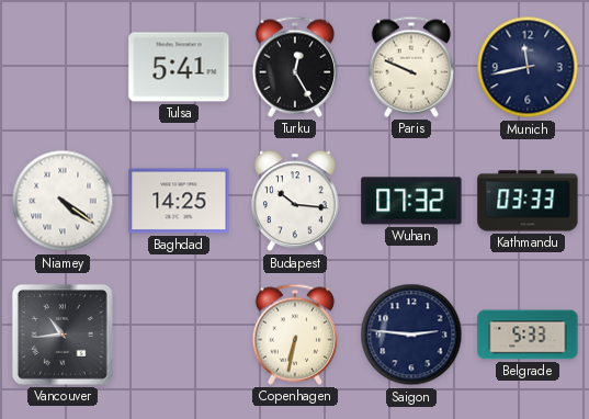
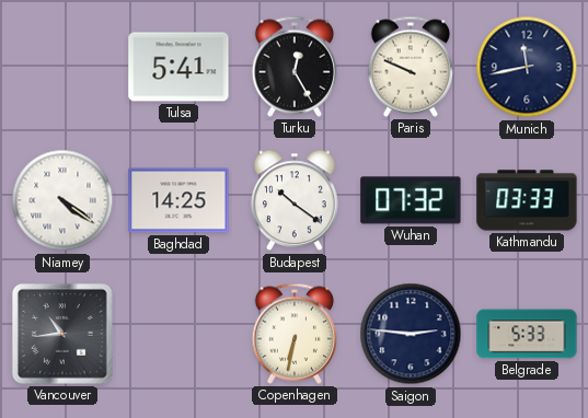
Budapest: 10:16 -> 10:21
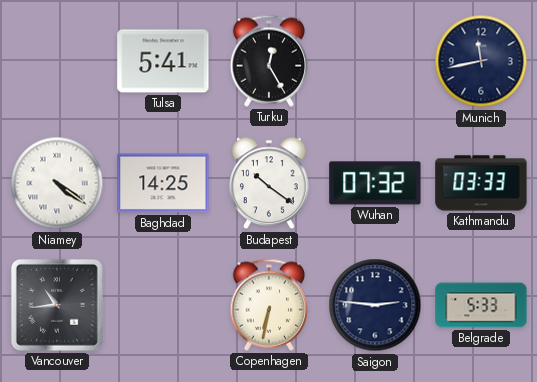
Paris: 9:49 -> none
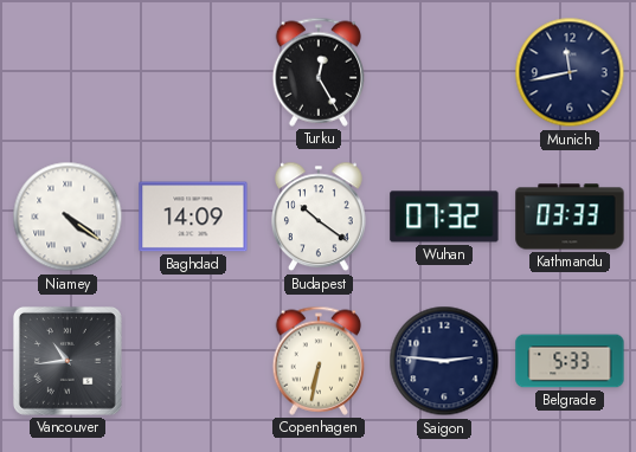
Tulsa: 5:41 -> none
Baghdad: 14:25 -> 14:09
